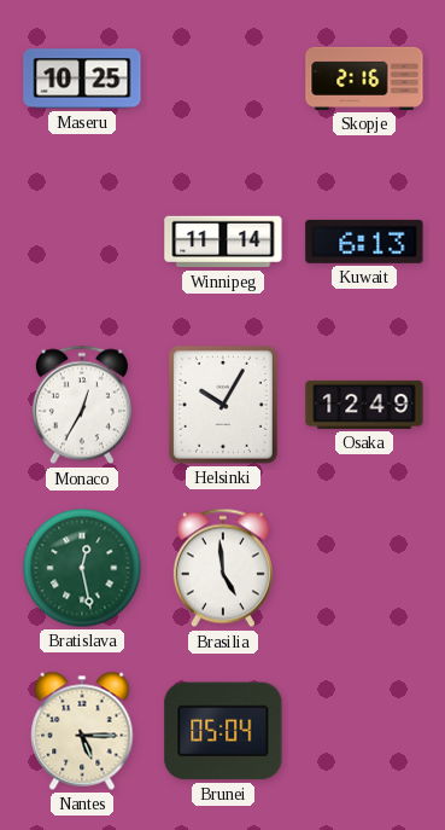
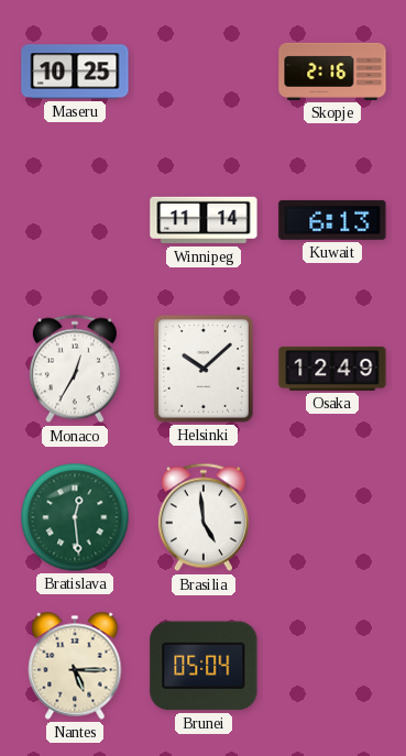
Helsinki: 10:05 -> 10:08
Bratislava: 12:28 -> 12:29
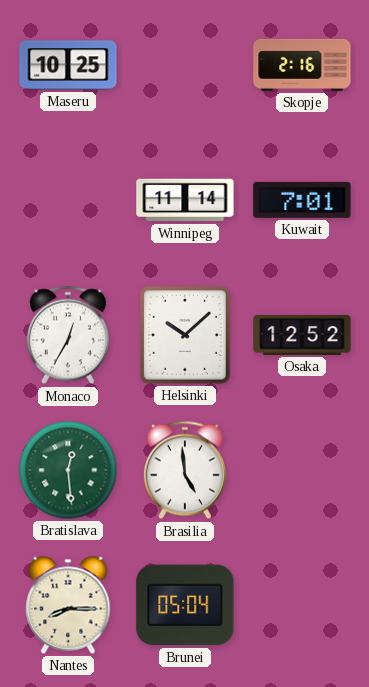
Kuwait: 6:13 -> 7:01
Osaka: 12:49 -> 12:52
Nantes: 5:15 -> 8:15
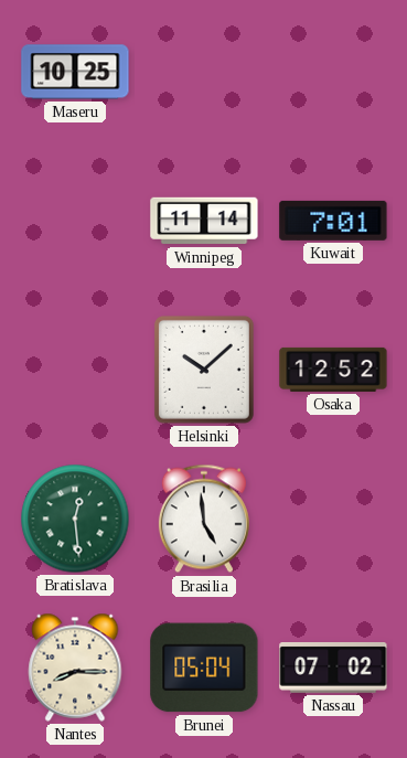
Skopje: 2:16 -> none
Monaco: 12:35 -> none
Nassau: none -> 07:02
